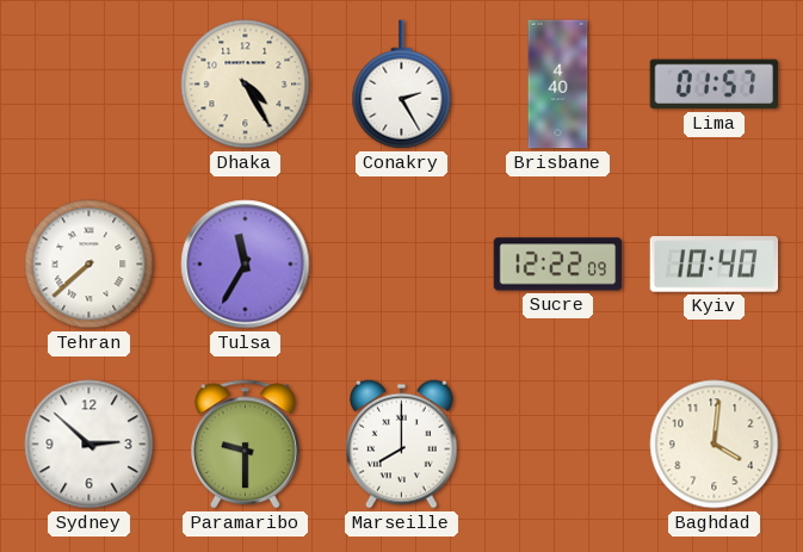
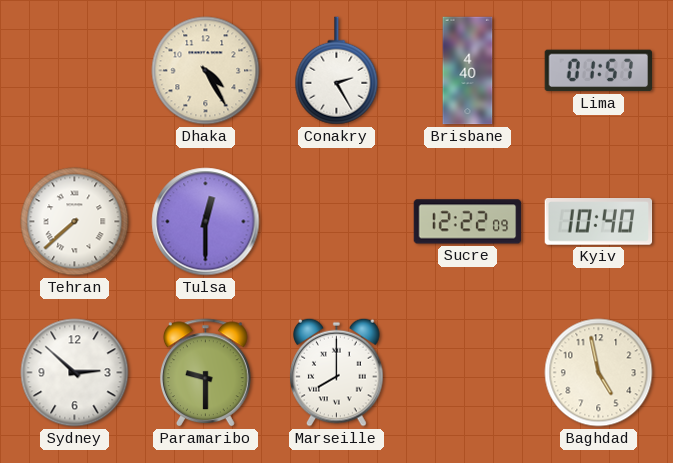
Tulsa: 11:35 -> 12:30
Baghdad: 4:01 -> 4:58
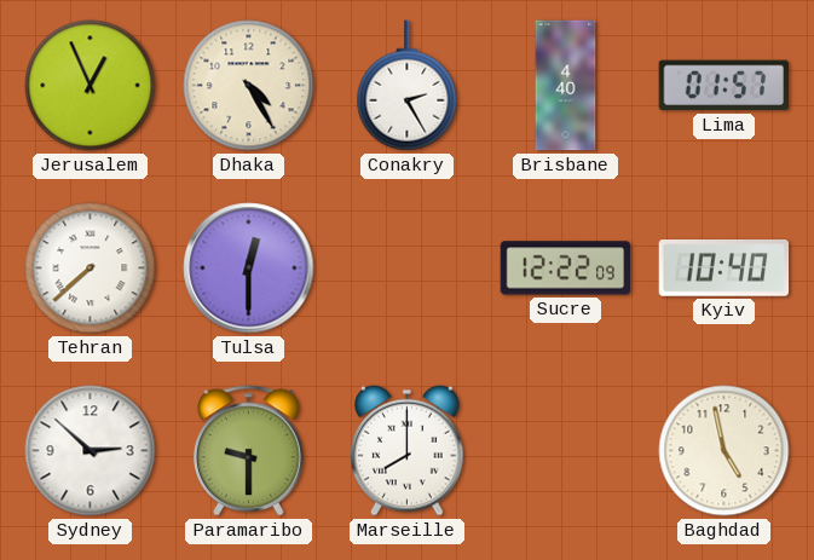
Jerusalem: none -> 12:56
